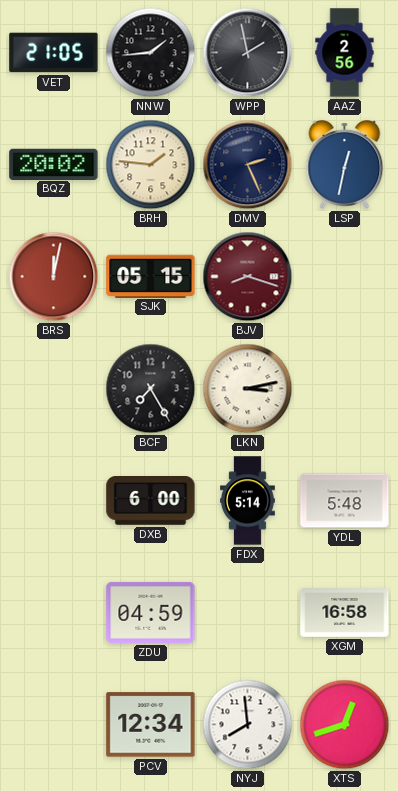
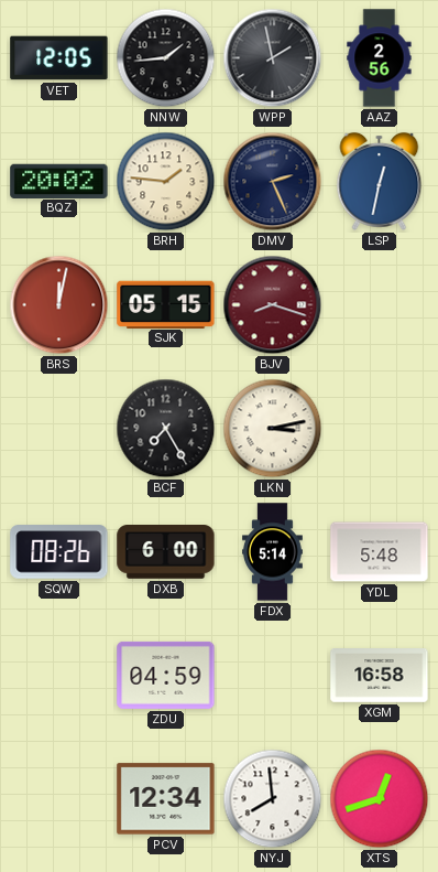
VET: 21:05 -> 12:05
SQW: none -> 08:26
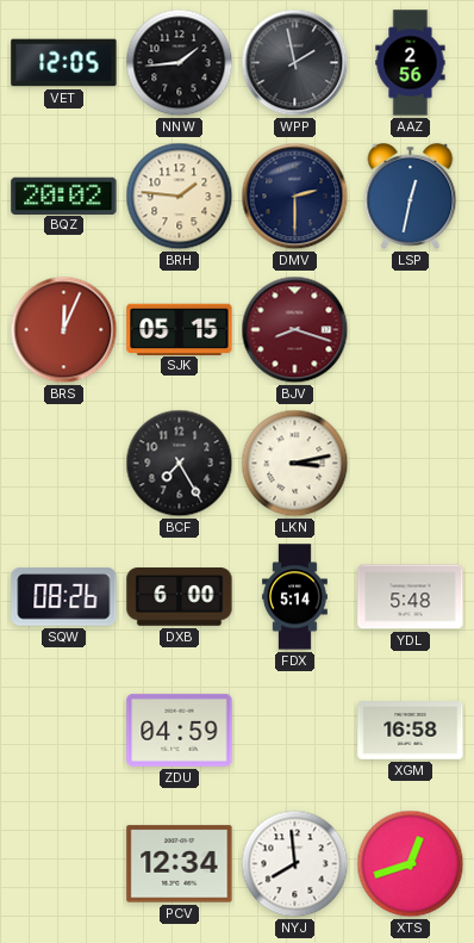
DMV: 2:26 -> 2:30
BRS: 12:02 -> 12:04
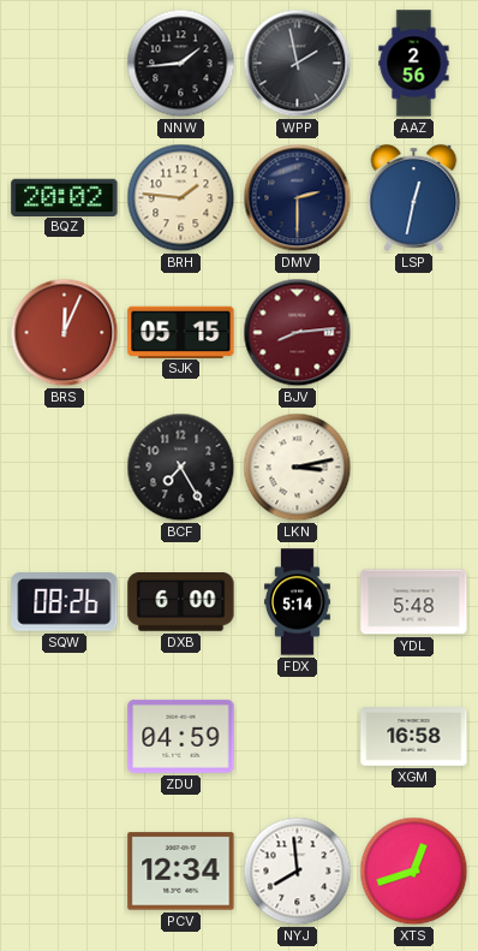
VET: 12:05 -> none
BJV: 8:18 -> 8:14
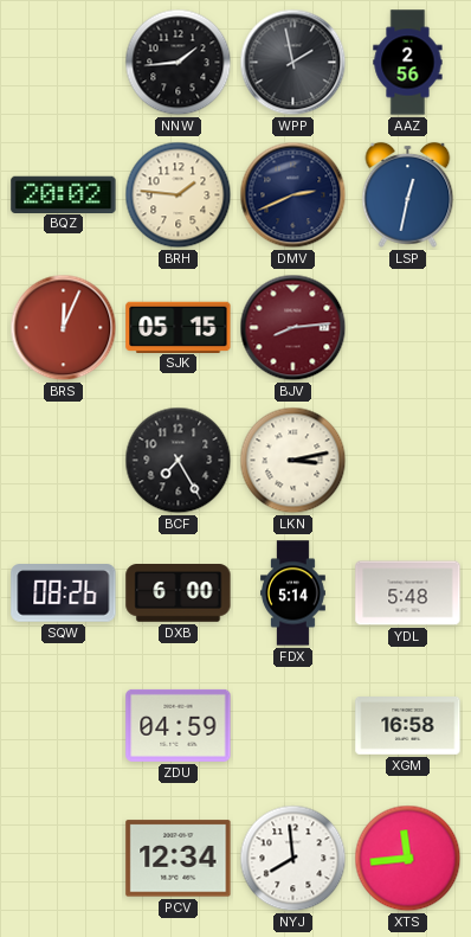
DMV: 2:30 -> 2:41
XTS: 12:42 -> 11:44
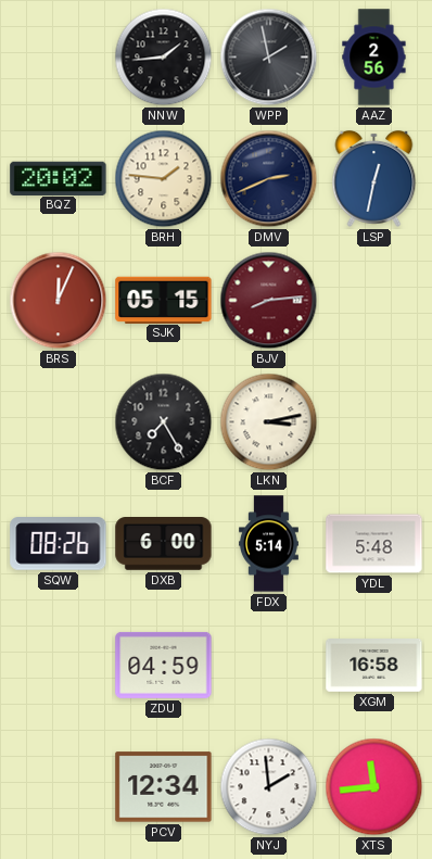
NYJ: 7:59 -> 1:59
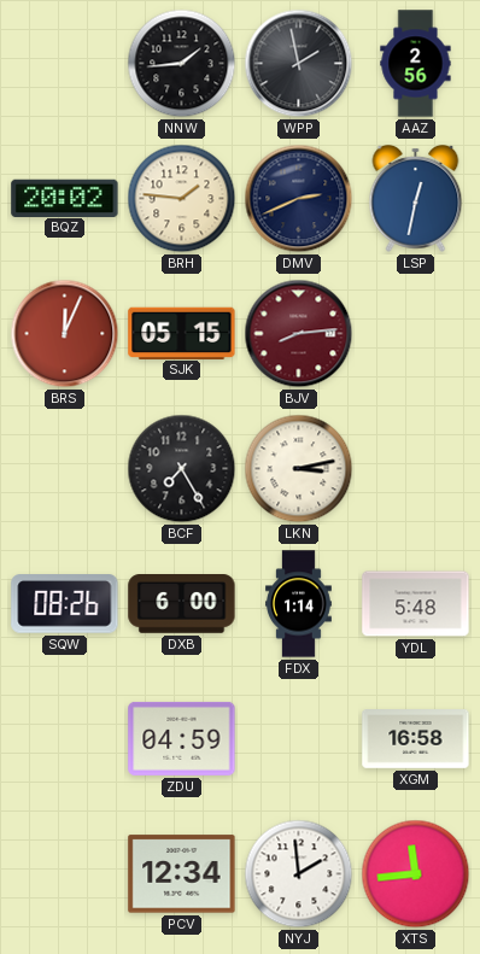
FDX: 5:14 -> 1:14
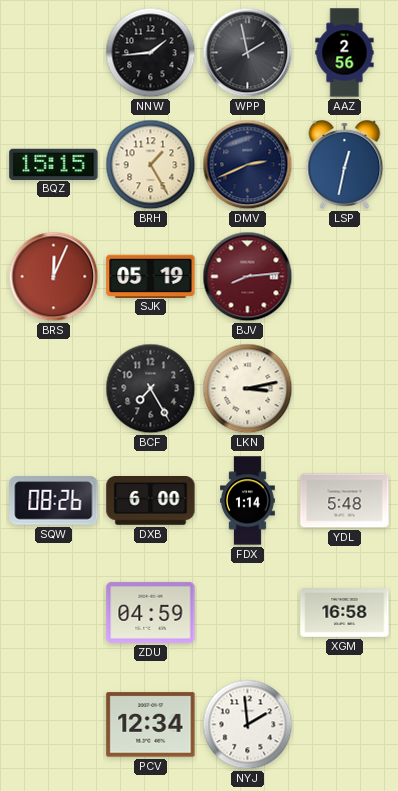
BQZ: 20:02 -> 15:15
BRH: 1:46 -> 1:25
SJK: 05:15 -> 05:19
XTS: 11:44 -> none
